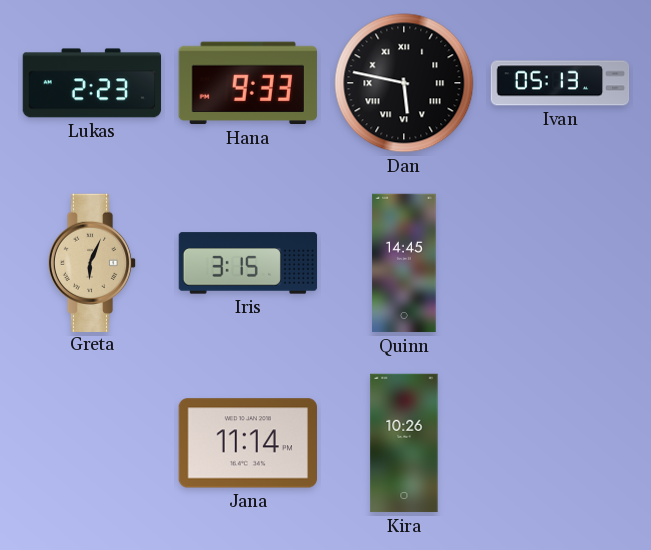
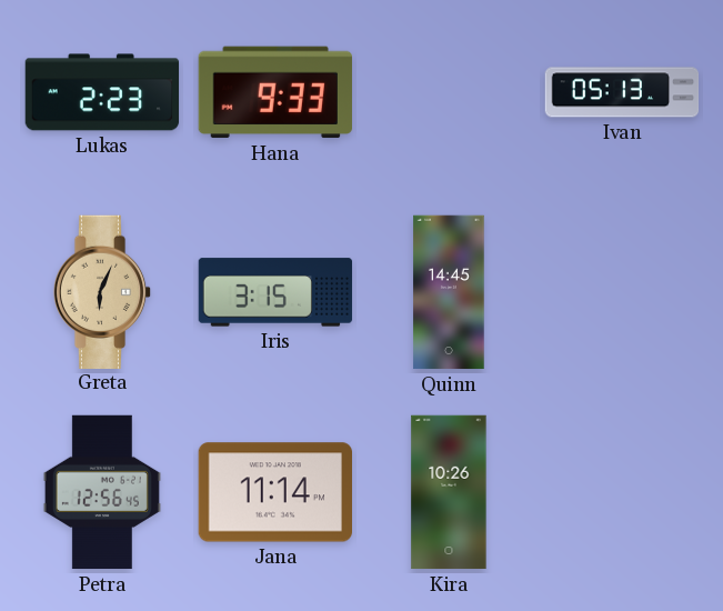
Dan: 5:47 -> none
Petra: none -> 12:56
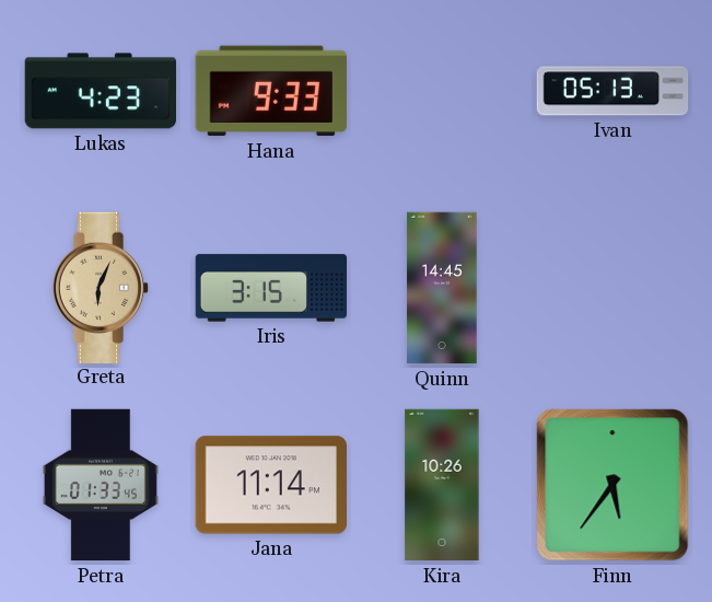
Lukas: 2:23 -> 4:23
Petra: 12:56 -> 01:33
Finn: none -> 5:36
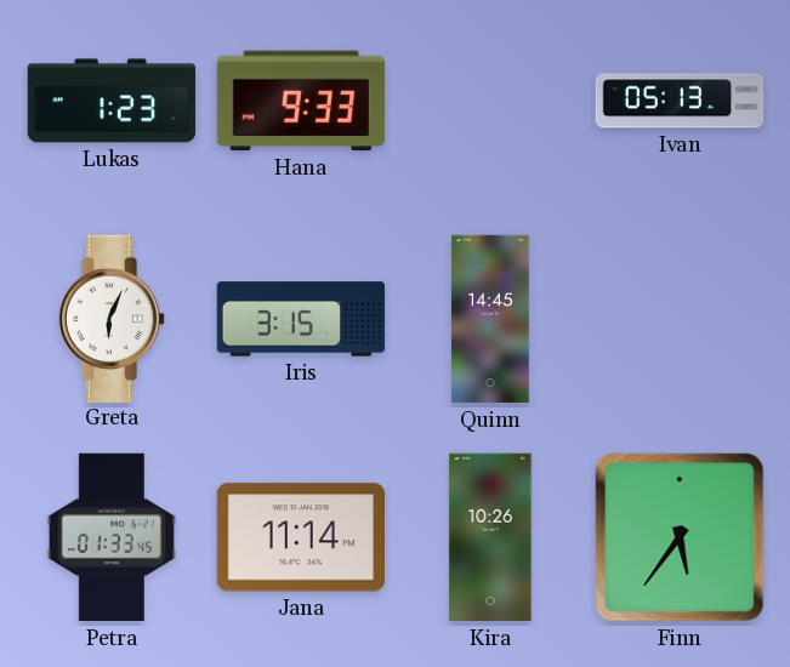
Lukas: 4:23 -> 1:23
Greta dial: champagne -> white
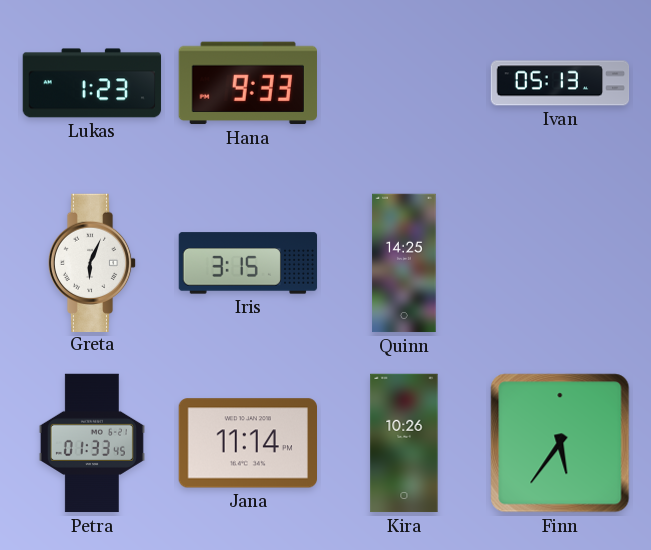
Quinn: 14:45 -> 14:25
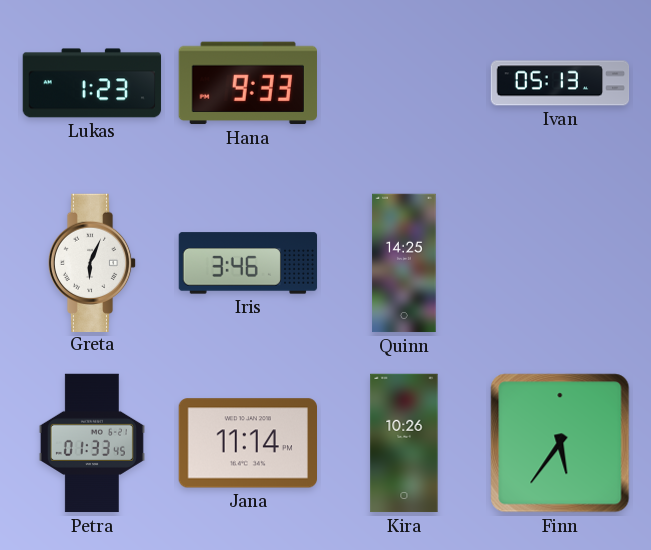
Iris: 3:15 -> 3:46
